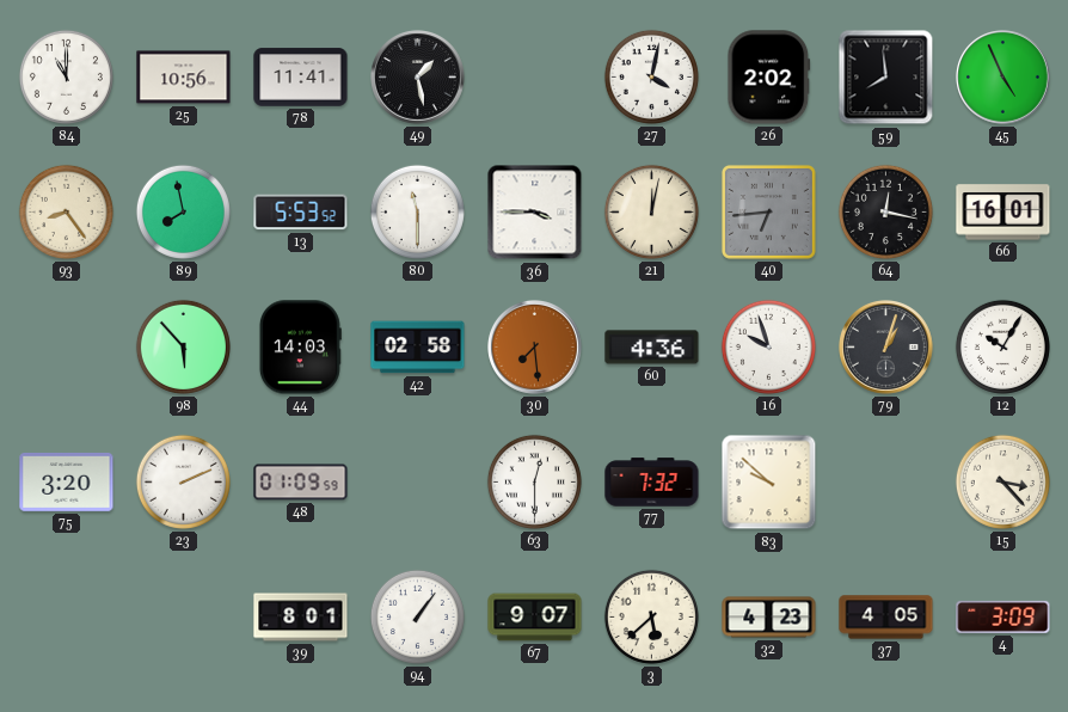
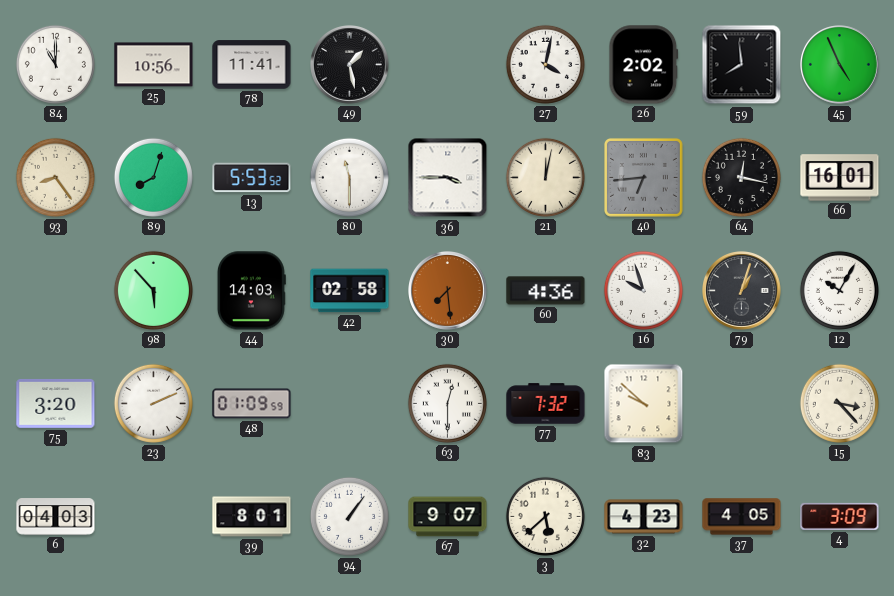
89: 7:58 -> 8:03
6: none -> 04:03
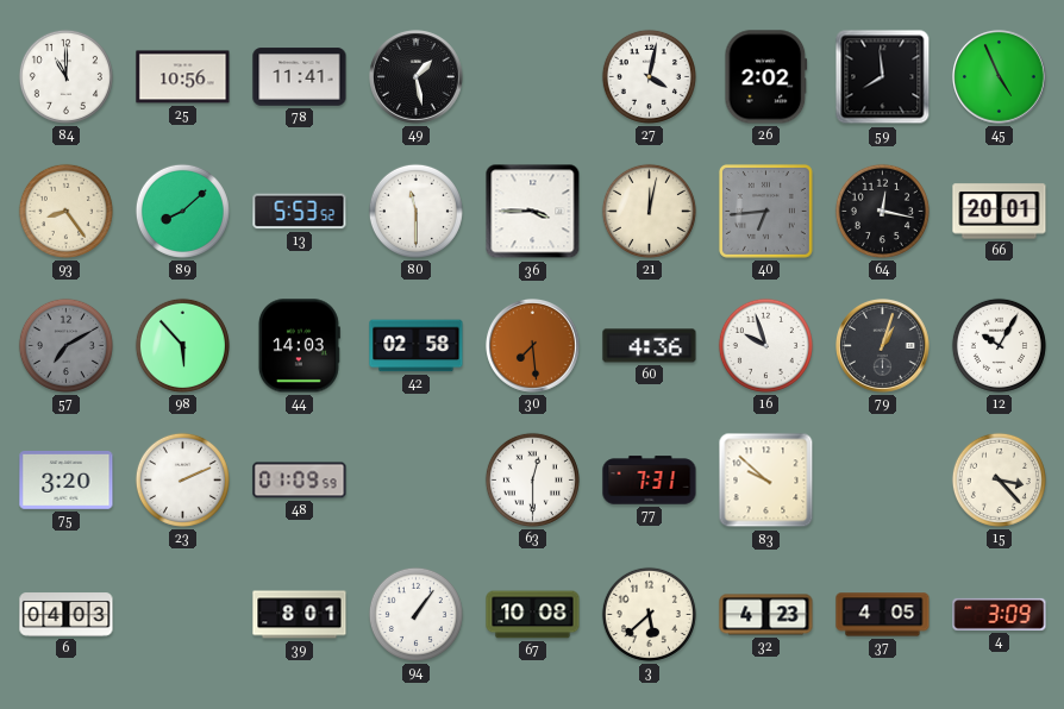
89: 8:03 -> 8:08
66: 16:01 -> 20:01
57: none -> 7:10
77: 7:32 -> 7:31
67: 9:07 -> 10:08
